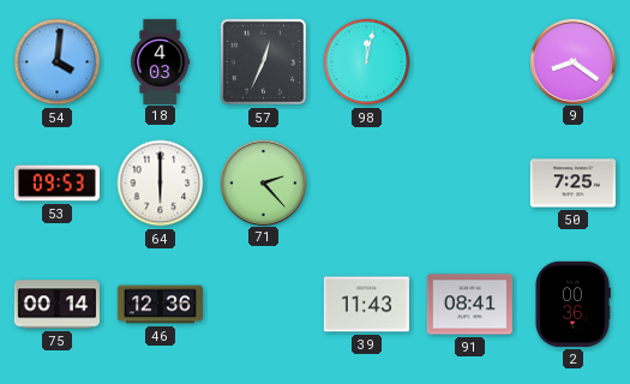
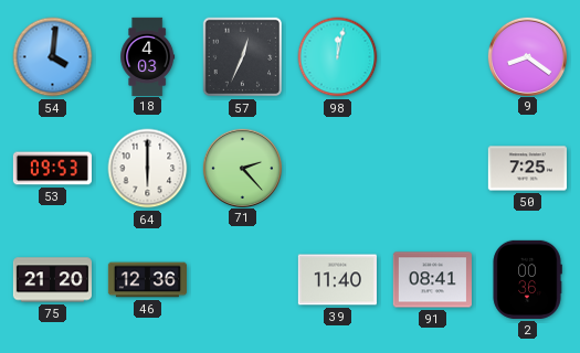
75: 00:14 -> 21:20
39: 11:43 -> 11:40
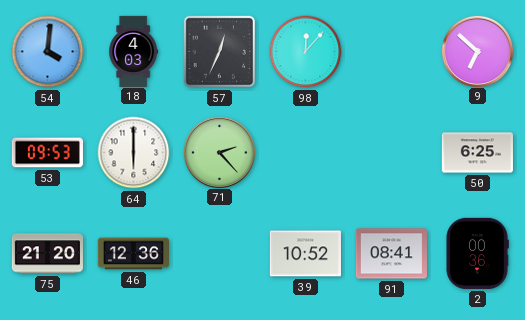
98: 12:02 -> 12:07
9: 8:21 -> 6:52
50: 7:25 -> 6:25
39: 11:40 -> 10:52
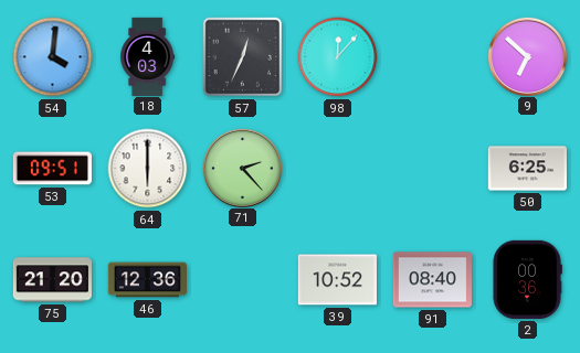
53: 09:53 -> 09:51
91: 08:41 -> 08:40
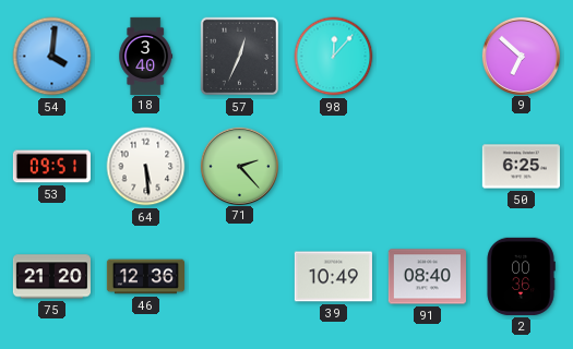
18: 4:03 -> 3:40
64: 6:00 -> 5:29
39: 10:52 -> 10:49
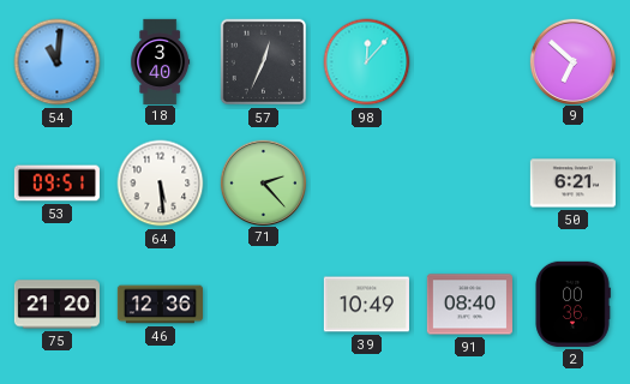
54: 4:01 -> 11:01
50: 6:25 -> 6:21
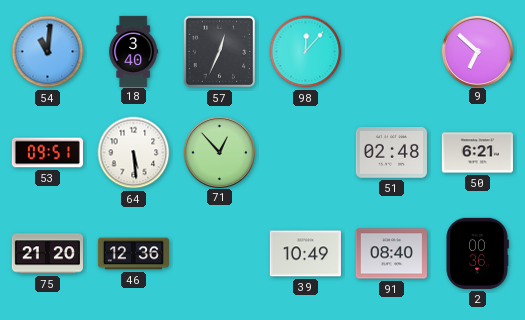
71: 2:23 -> 12:53
51: none -> 02:48
